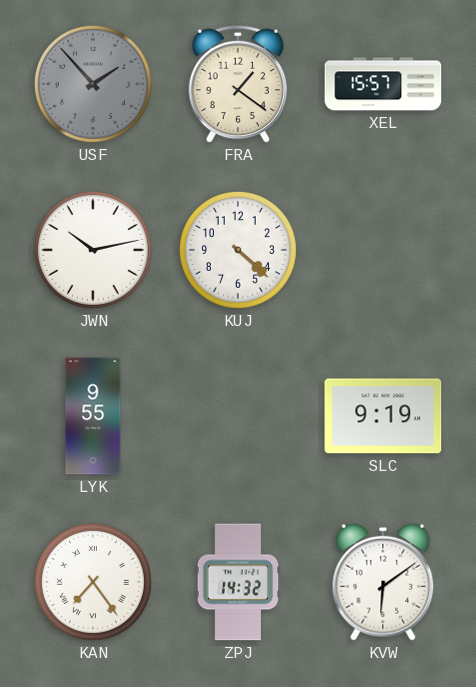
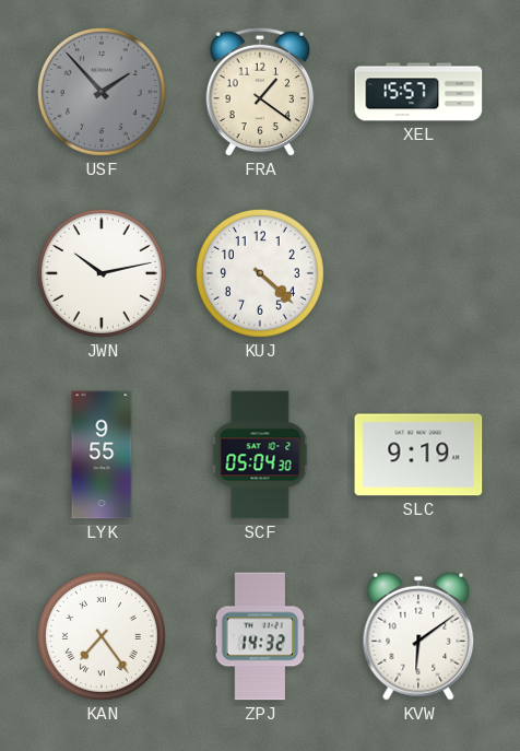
SCF: none -> 05:04
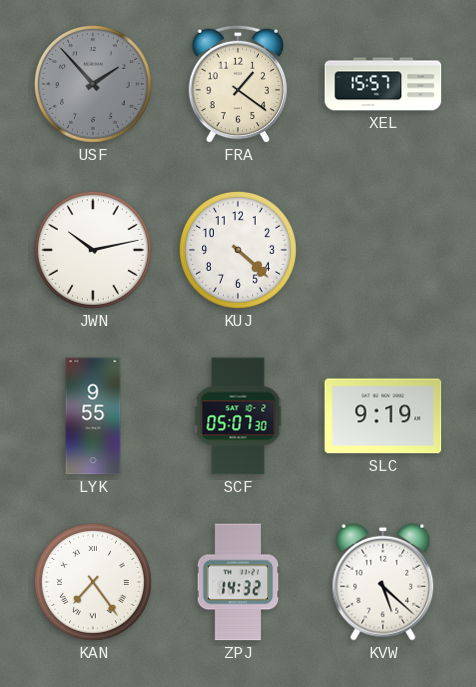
SCF: 05:04 -> 05:07
KVW: 6:09 -> 5:22
